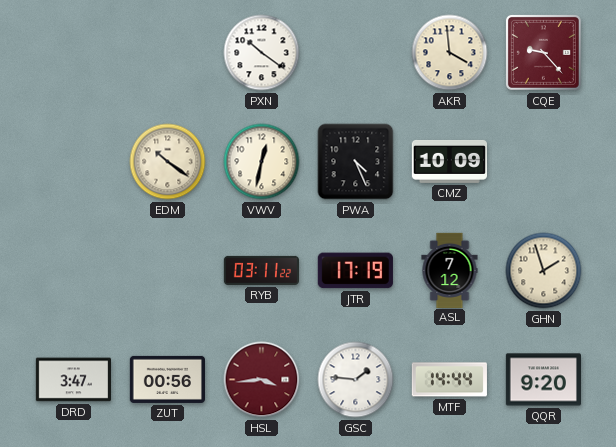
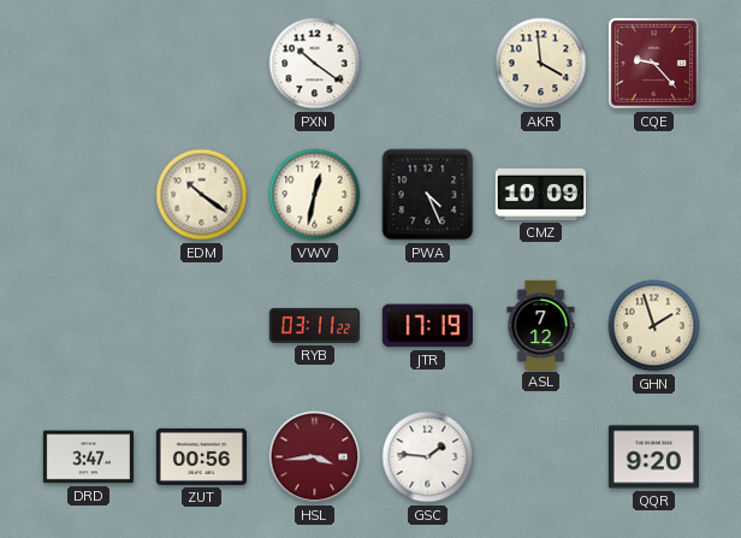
MTF: 14:44 -> none
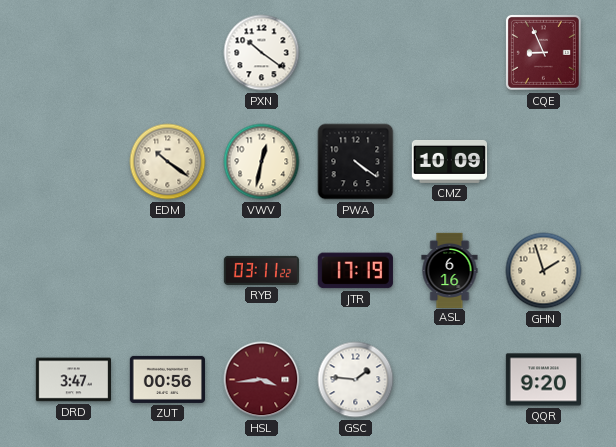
AKR: 3:59 -> none
CQE: 9:23 -> 8:56
PWA: 4:26 -> 4:21
ASL: 7:12 -> 6:16
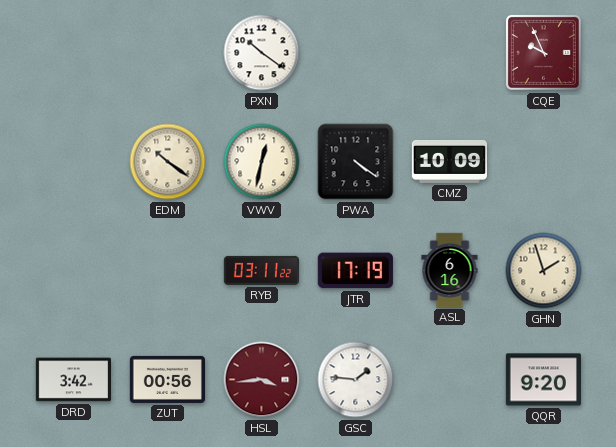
CQE: 8:56 -> 9:56
DRD: 3:47 -> 3:42
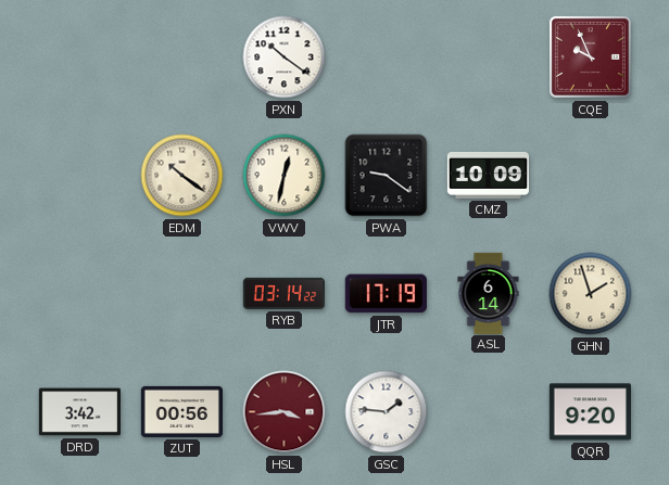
PWA: 4:21 -> 9:21
RYB: 03:11 -> 03:14
ASL: 6:16 -> 6:14
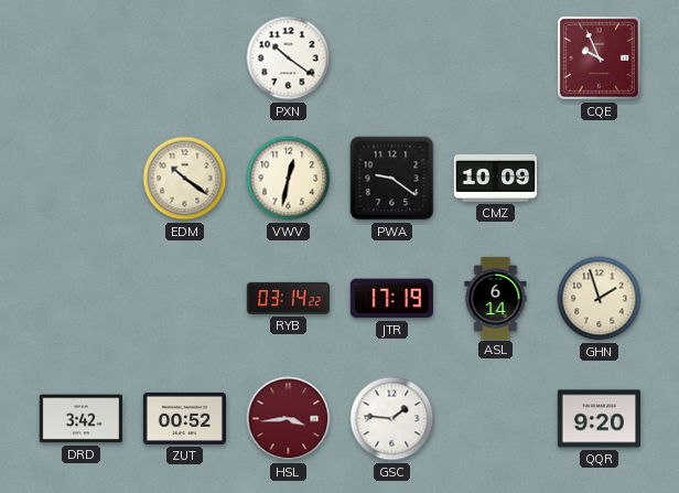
ZUT: 00:56 -> 00:52
